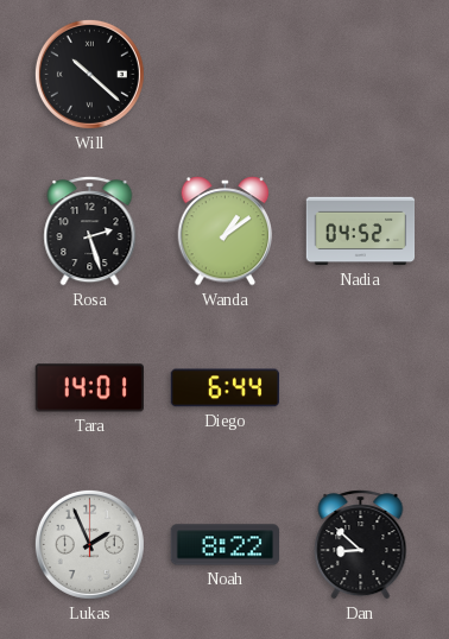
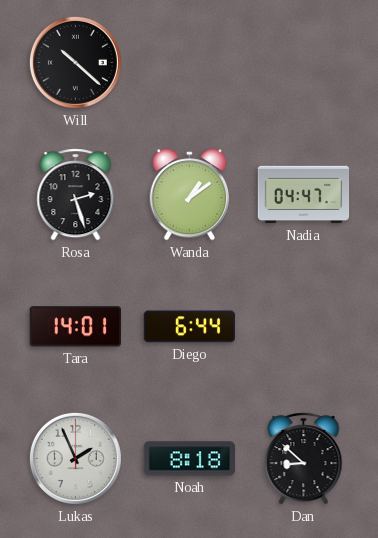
Nadia: 04:52 -> 04:47
Noah: 8:22 -> 8:18
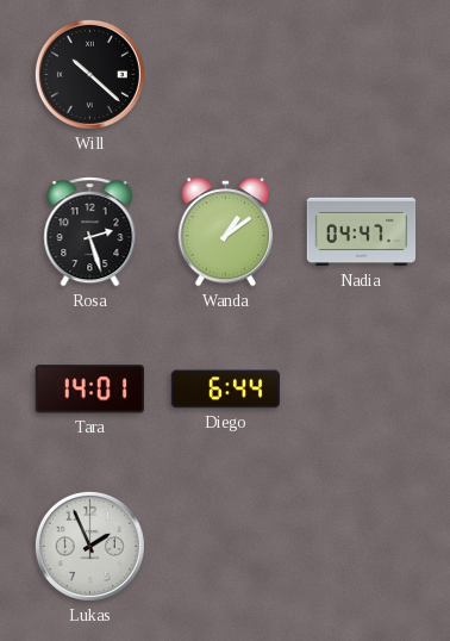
Noah: 8:18 -> none
Dan: 8:52 -> none
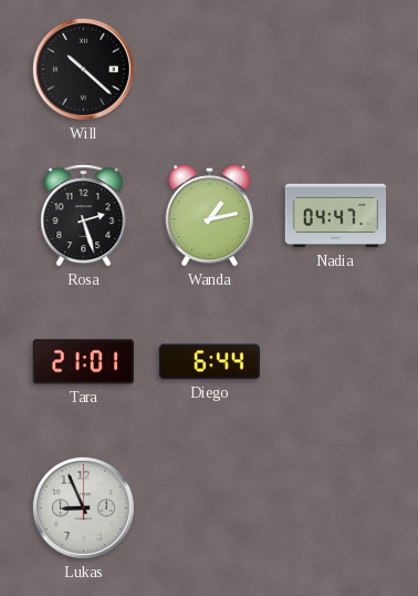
Wanda: 1:09 -> 1:13
Tara: 14:01 -> 21:01
Lukas: 1:56 -> 8:56
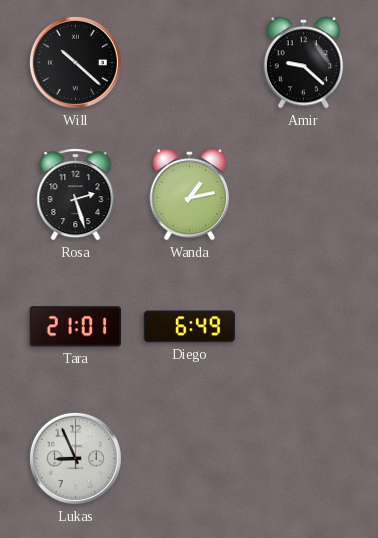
Amir: none -> 9:22
Nadia: 04:47 -> none
Diego: 6:44 -> 6:49
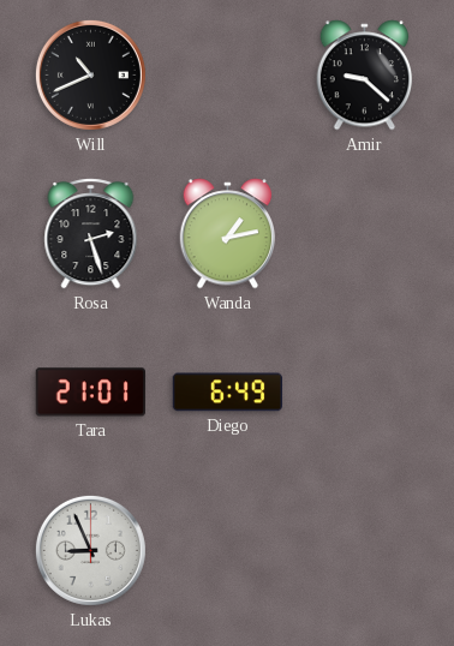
Will: 10:22 -> 10:41
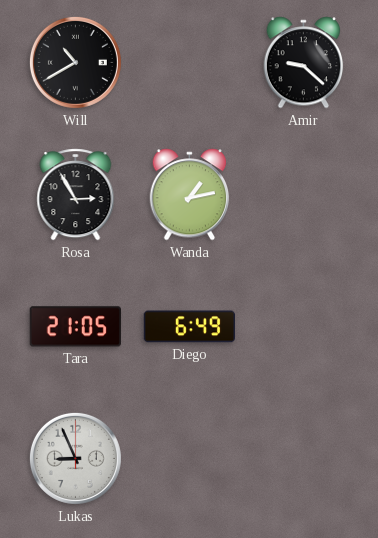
Will: 10:41 -> 10:40
Rosa: 2:27 -> 2:55
Tara: 21:01 -> 21:05
